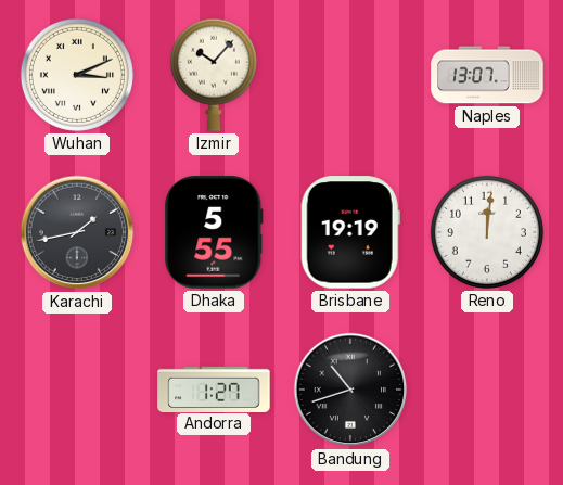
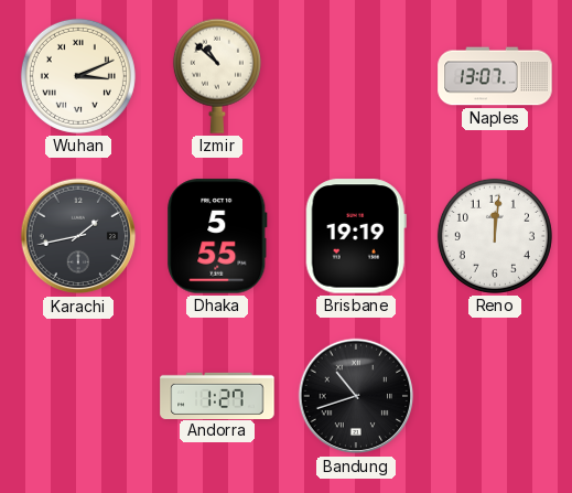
Izmir: 10:07 -> 10:52
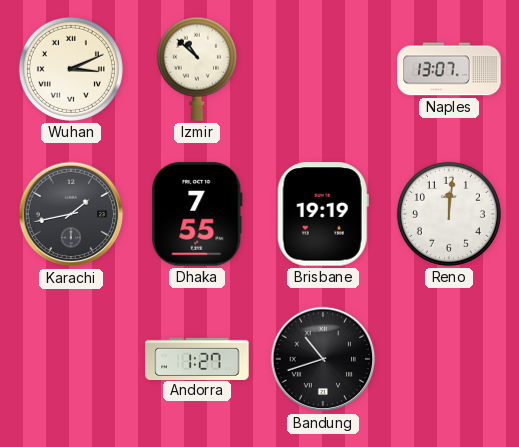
Dhaka: 5:55 -> 7:55
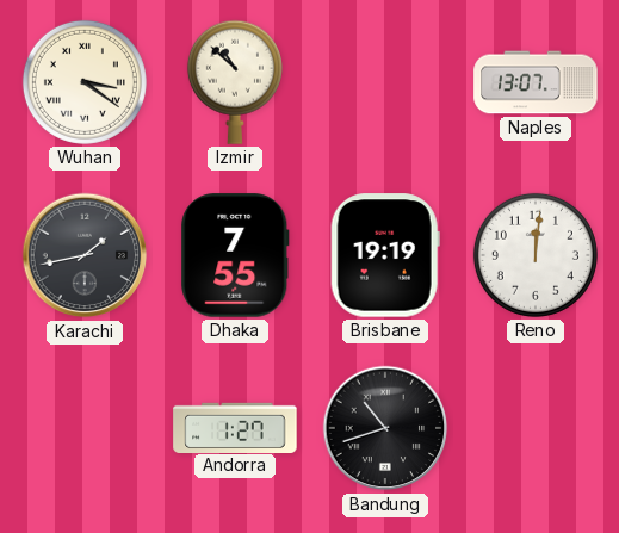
Wuhan: 3:11 -> 3:21
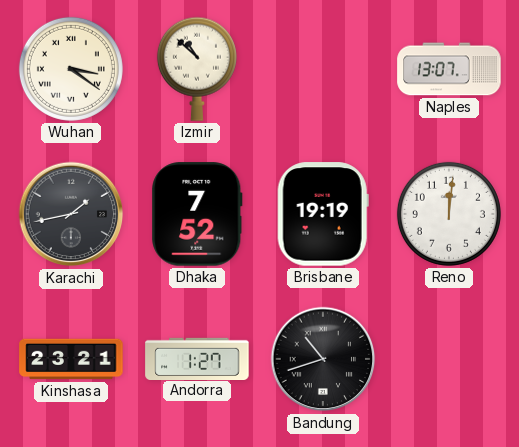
Dhaka: 7:55 -> 7:52
Kinshasa: none -> 23:21
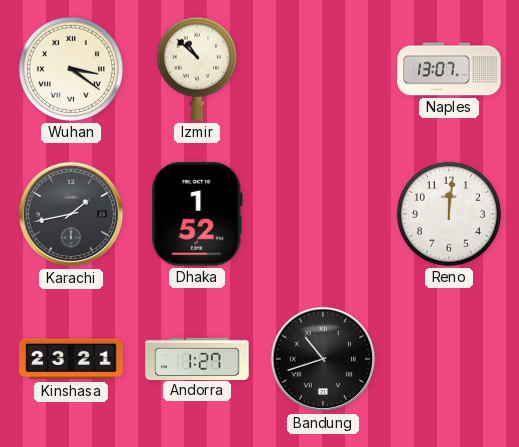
Dhaka: 7:52 -> 1:52
Brisbane: 19:19 -> none
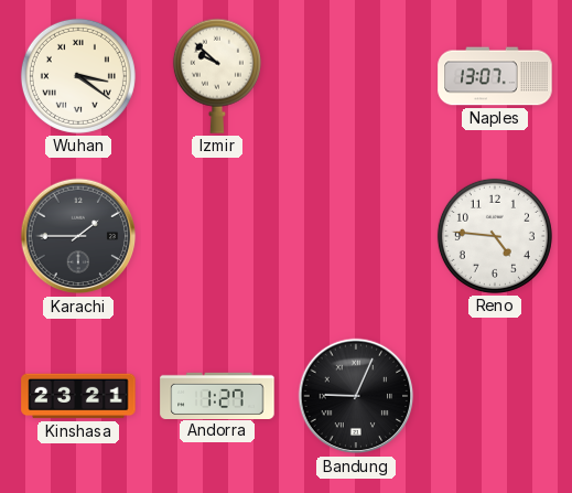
Izmir: 10:52 -> 9:52
Karachi: 1:43 -> 1:45
Dhaka: 1:52 -> none
Reno: 12:01 -> 4:46
Bandung: 10:42 -> 9:04
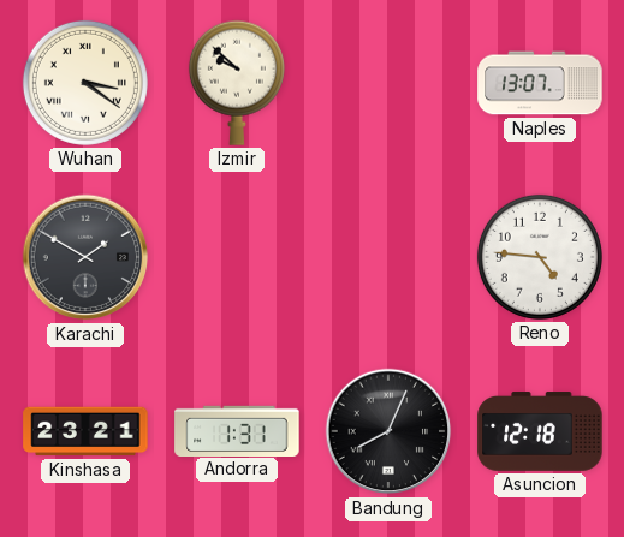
Karachi: 1:45 -> 1:50
Andorra: 1:27 -> 1:31
Bandung: 9:04 -> 8:04
Asuncion: none -> 12:18
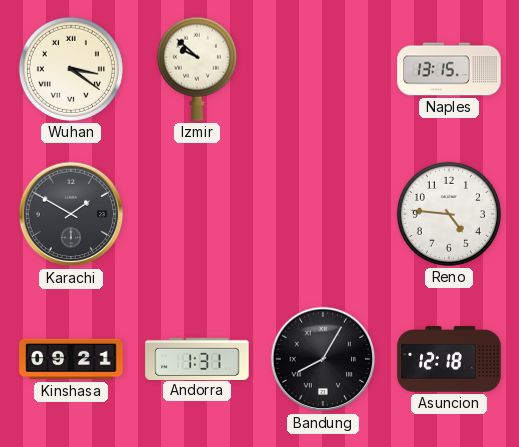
Naples: 13:07 -> 13:15
Kinshasa: 23:21 -> 09:21
Bandung: 8:04 -> 8:05
